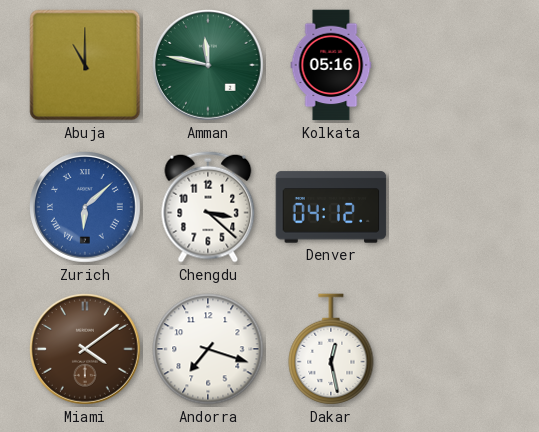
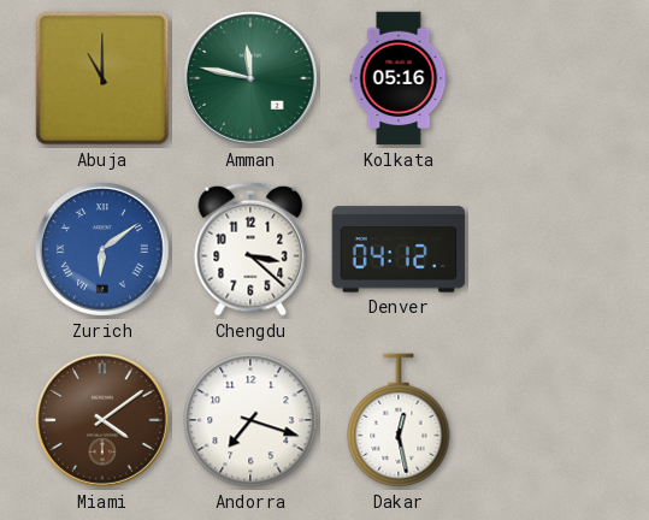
Zurich: 6:08 -> 6:09
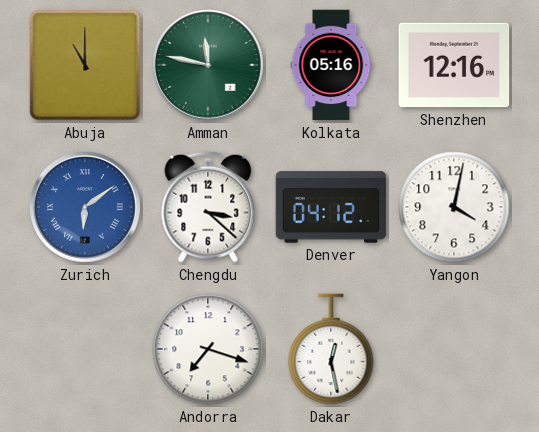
Shenzhen: none -> 12:16
Yangon: none -> 4:02
Miami: 4:09 -> none
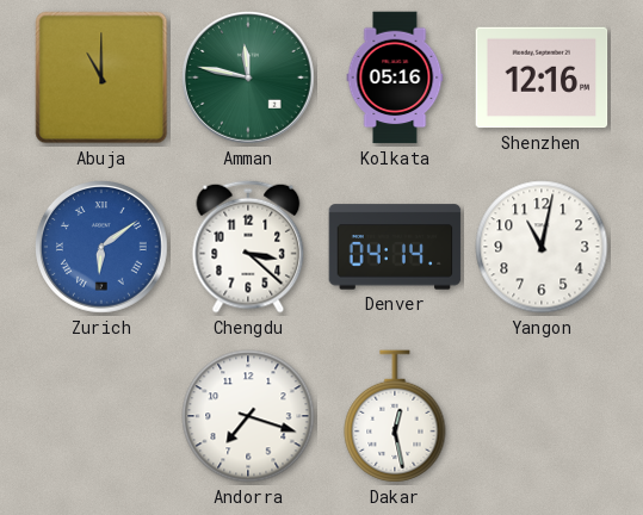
Denver: 04:12 -> 04:14
Yangon: 4:02 -> 11:02
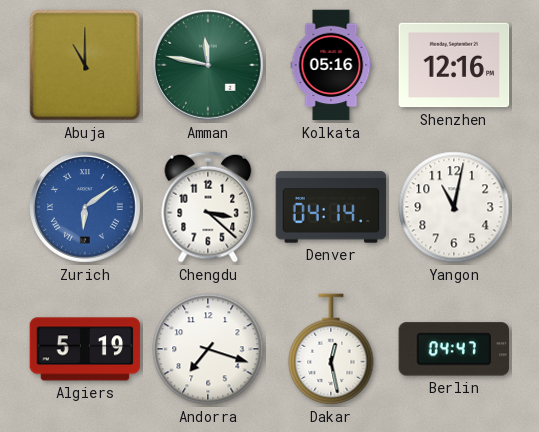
Algiers: none -> 5:19
Berlin: none -> 04:47
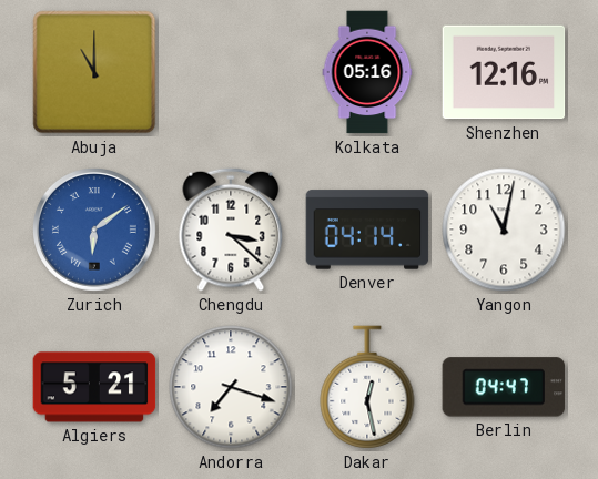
Amman: 11:47 -> none
Algiers: 5:19 -> 5:21
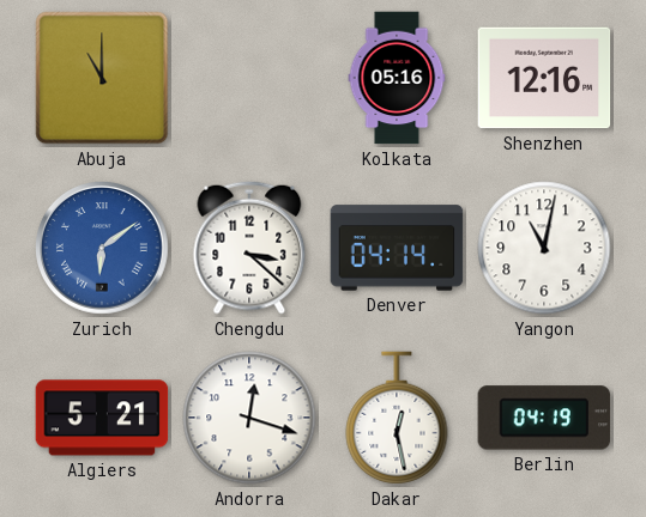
Andorra: 7:18 -> 12:18
Berlin: 04:47 -> 04:19
